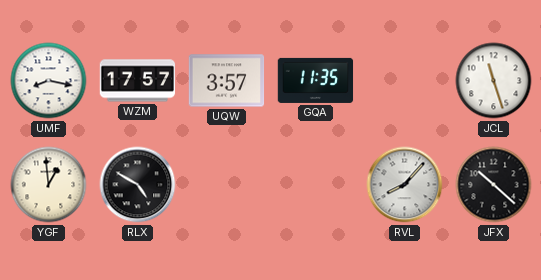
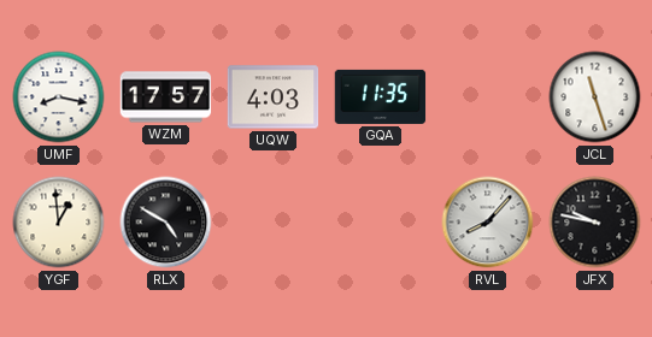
UQW: 3:57 -> 4:03
JFX: 10:22 -> 9:47
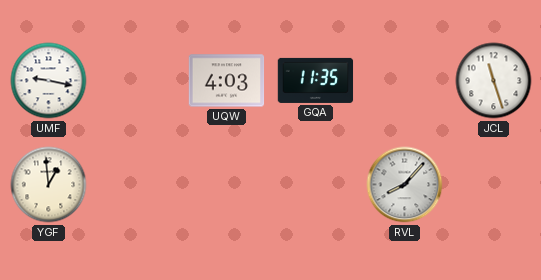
UMF: 8:17 -> 9:17
WZM: 17:57 -> none
RLX: 4:50 -> none
JFX: 9:47 -> none
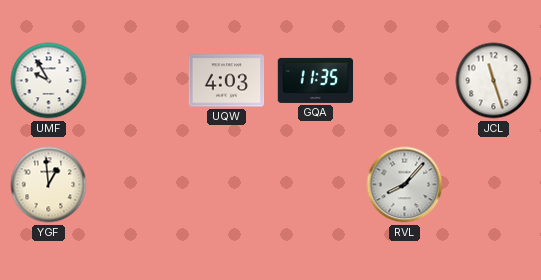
UMF: 9:17 -> 9:55
